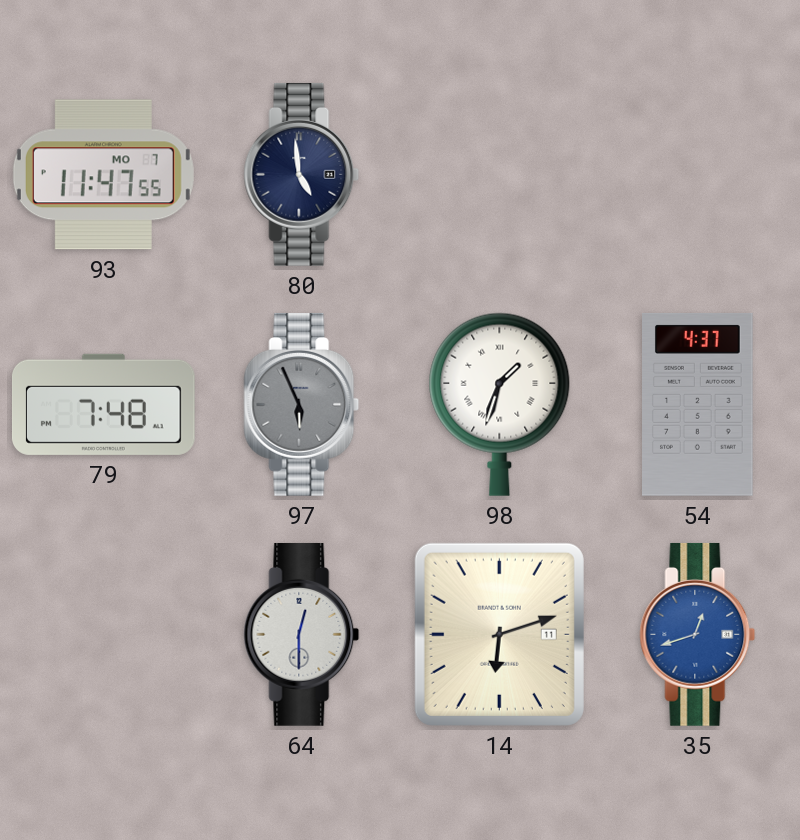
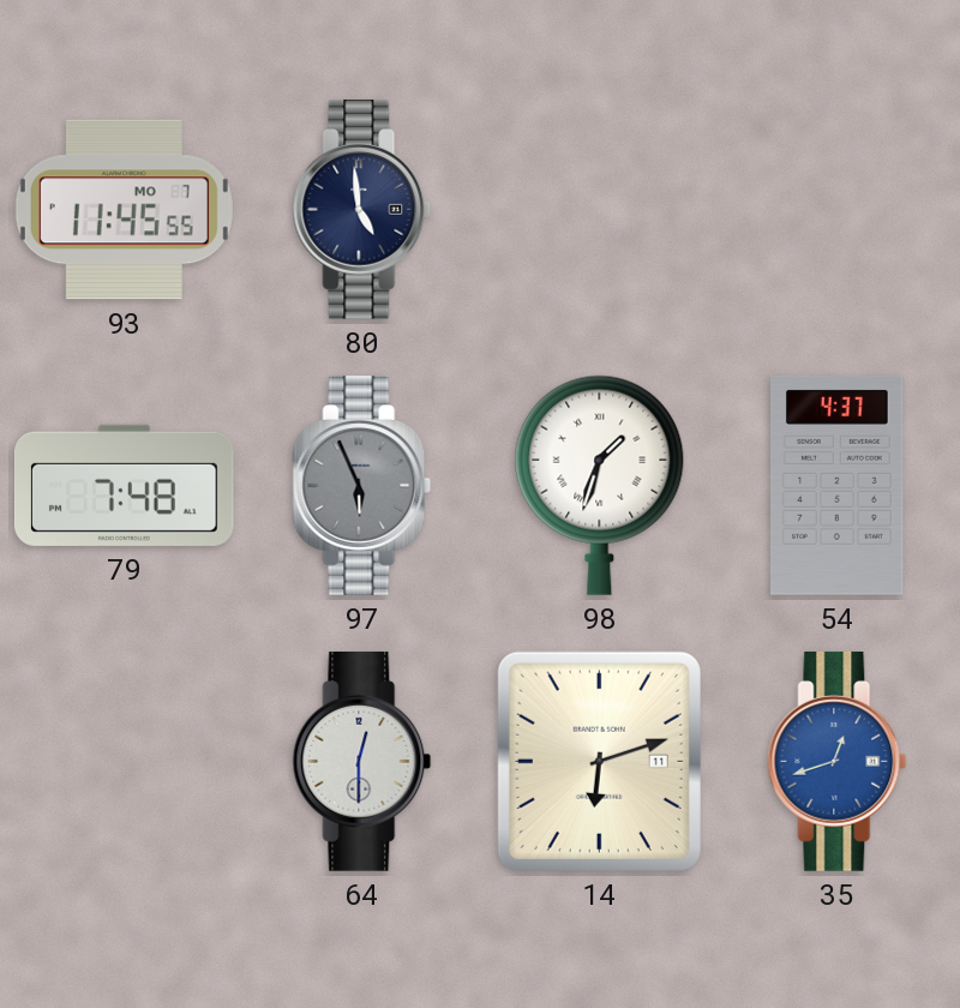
93: 11:47 -> 11:45
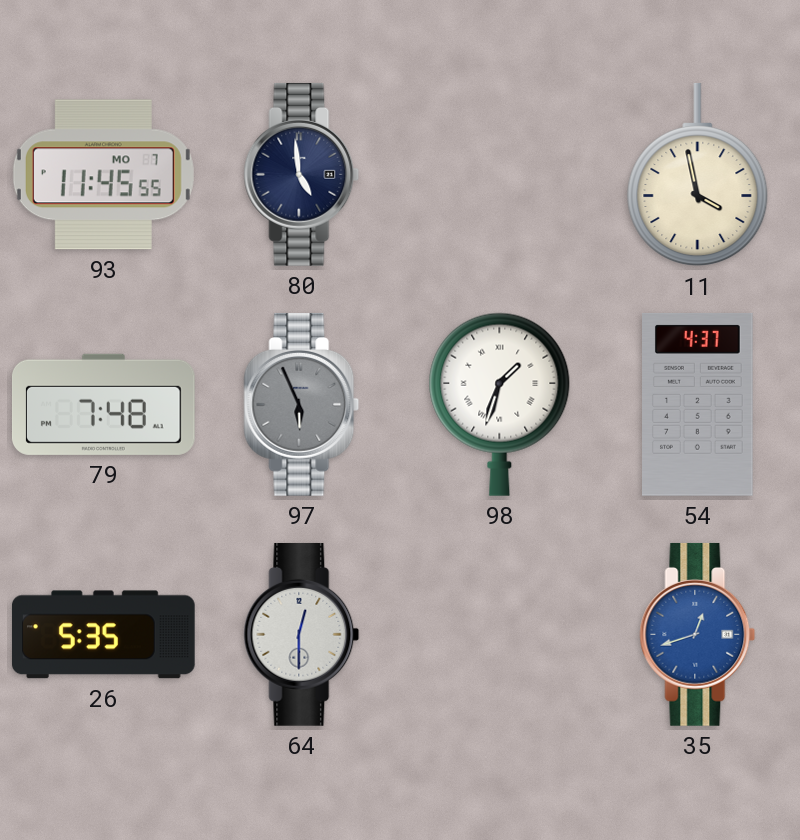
11: none -> 3:58
26: none -> 5:35
14: 6:12 -> none
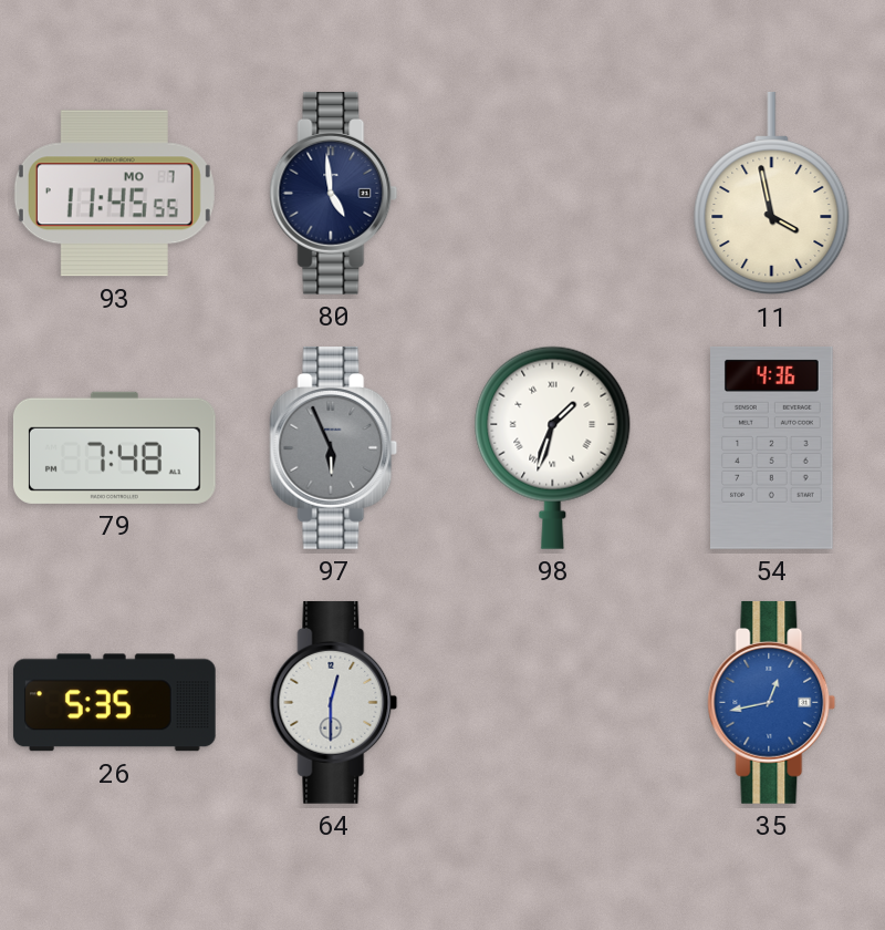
54: 4:37 -> 4:36
35: 12:42 -> 12:43
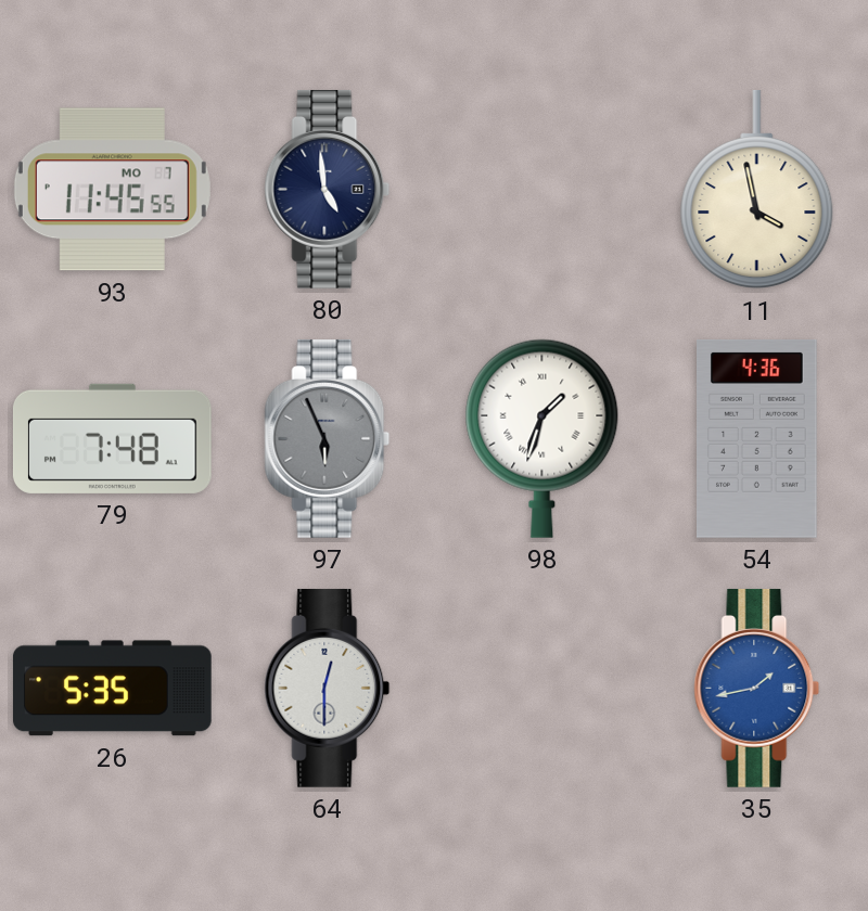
35: 12:43 -> 1:43
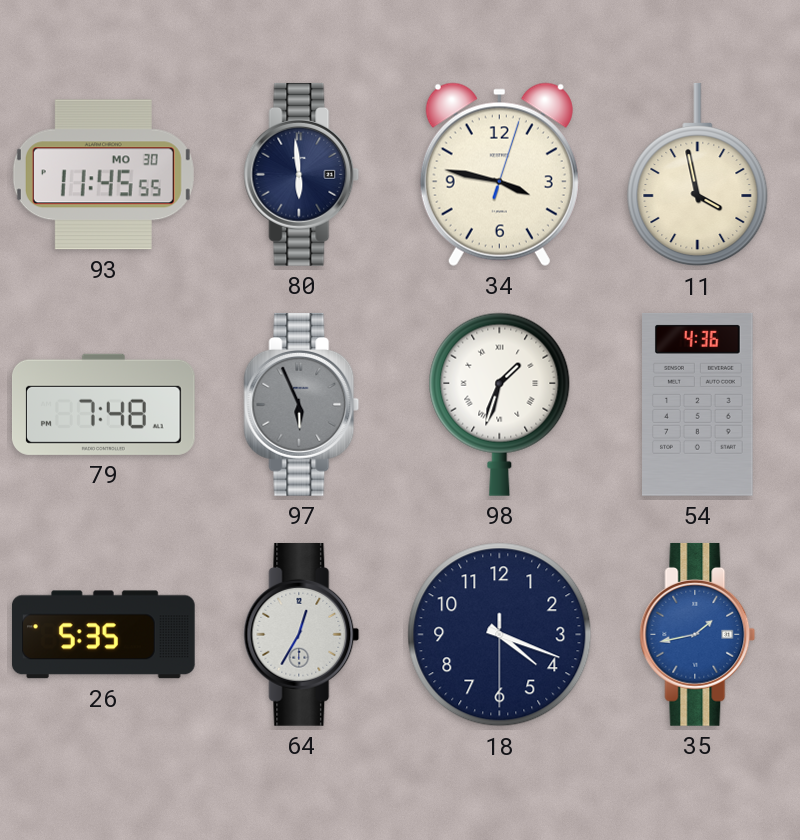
93 date: MO 7 -> MO 30
80: 4:59 -> 5:59
34: none -> 3:47
64: 12:30 -> 12:35
18: none -> 4:18
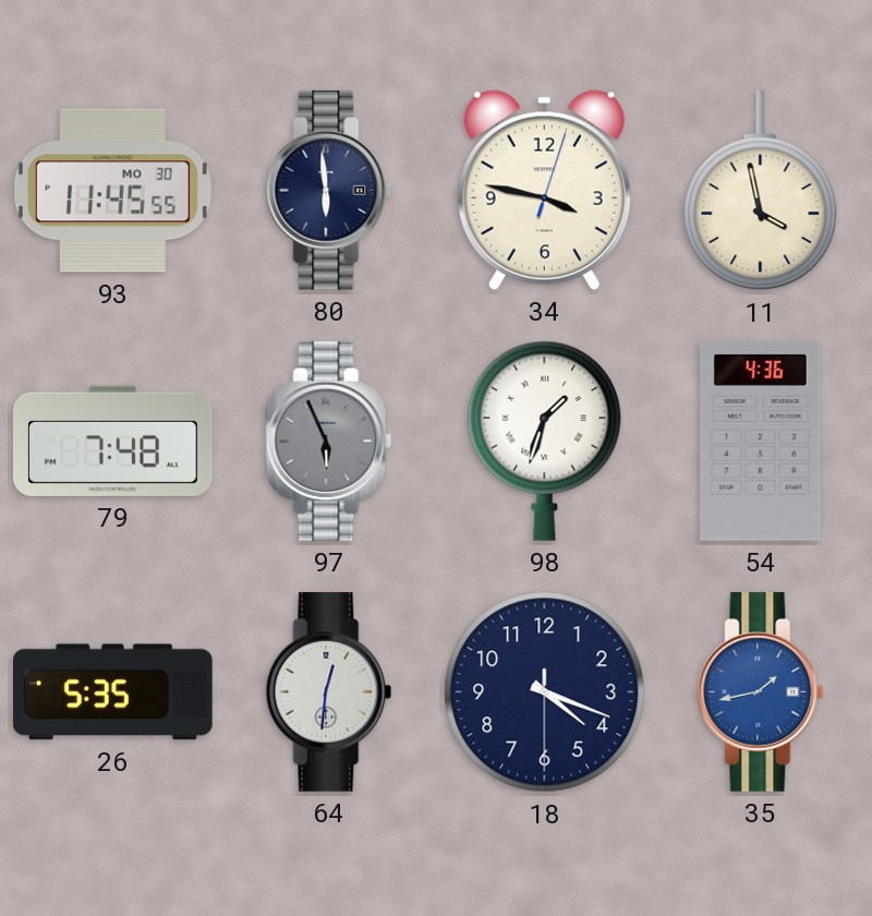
64: 12:35 -> 12:31
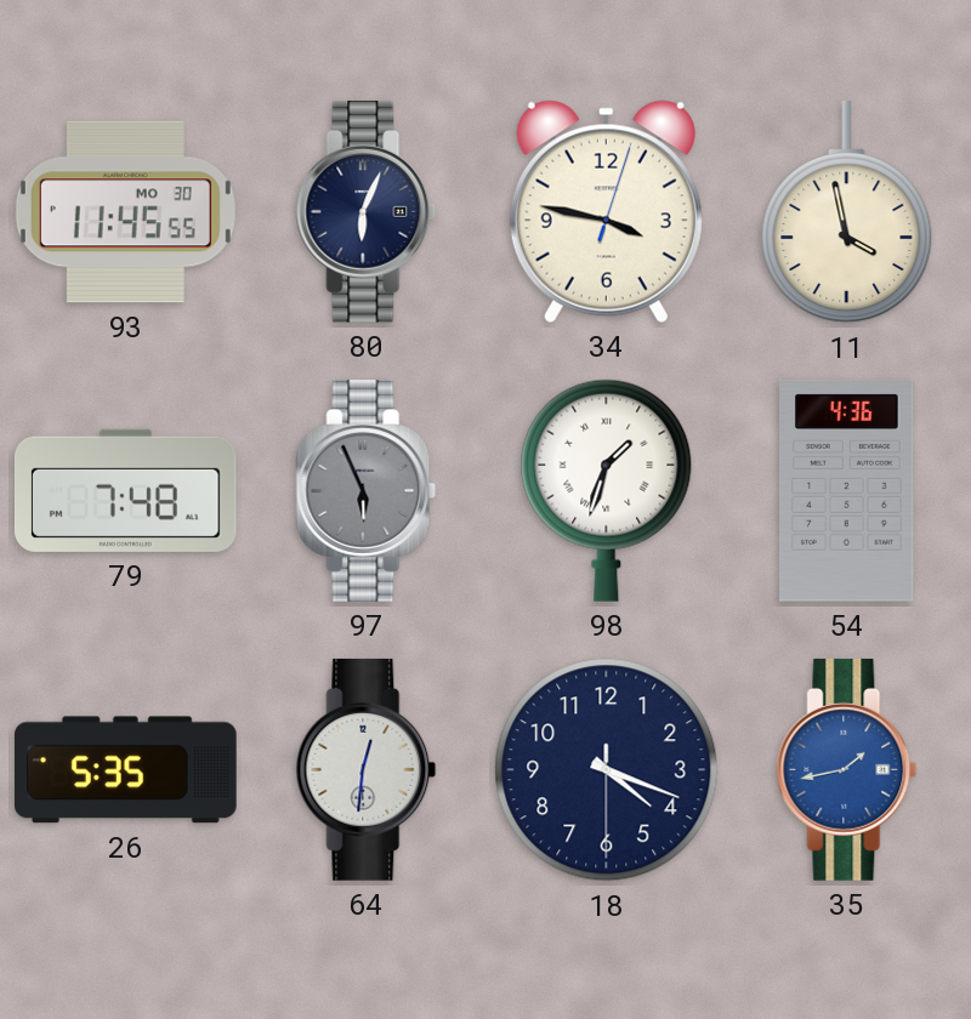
80: 5:59 -> 6:04
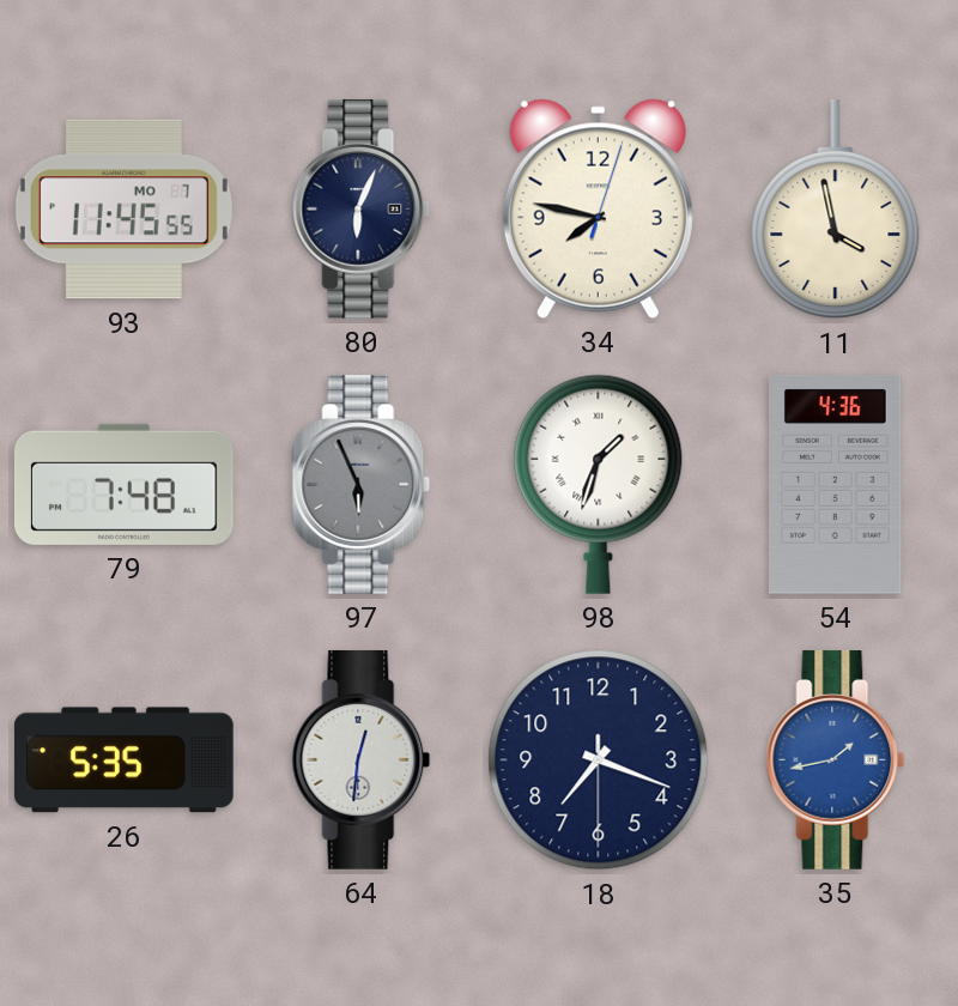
93 date: MO 30 -> MO 7
34: 3:47 -> 7:47
18: 4:18 -> 7:18
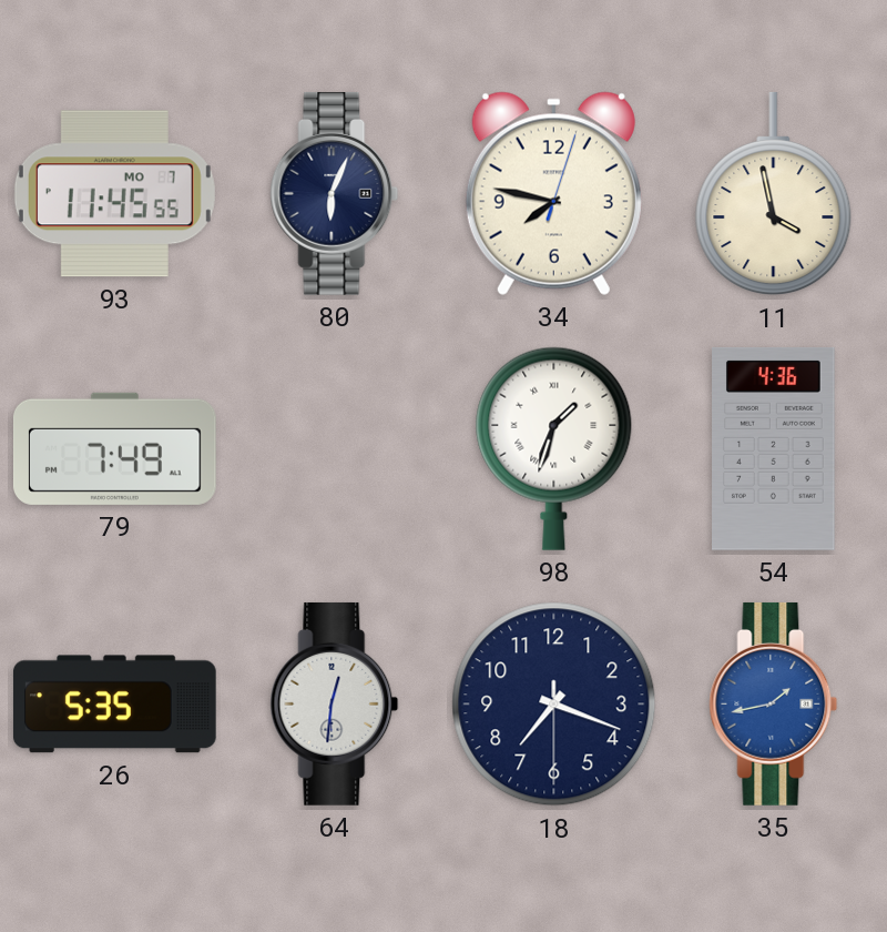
79: 7:48 -> 7:49
97: 5:56 -> none
